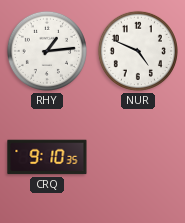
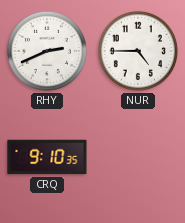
RHY: 1:14 -> 2:41
NUR: 4:49 -> 4:45
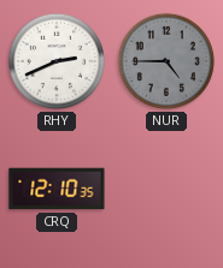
NUR dial: white -> grey
CRQ: 9:10 -> 12:10
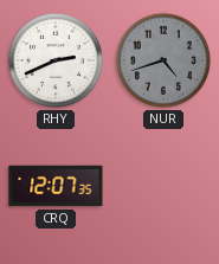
NUR: 4:45 -> 4:42
CRQ: 12:10 -> 12:07
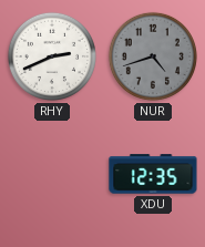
CRQ: 12:07 -> none
XDU: none -> 12:35
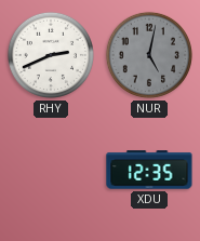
NUR: 4:42 -> 5:02
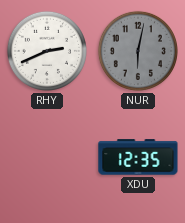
NUR: 5:02 -> 6:02
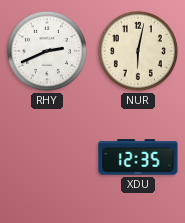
NUR dial: grey -> cream
